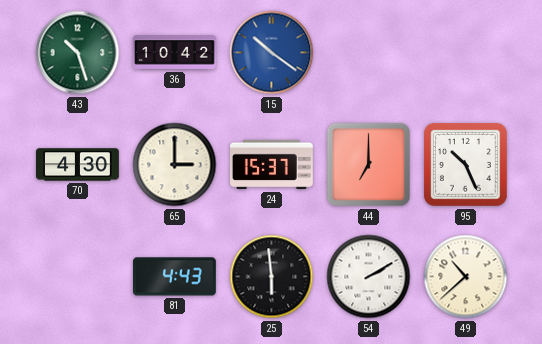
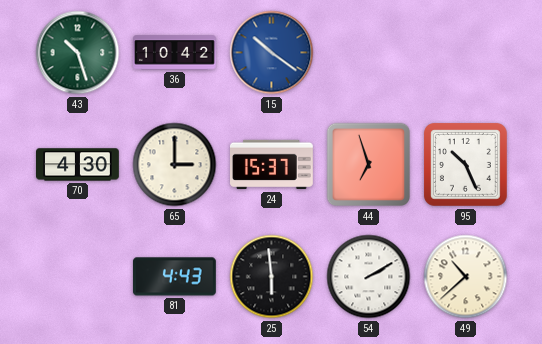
44: 7:00 -> 6:57
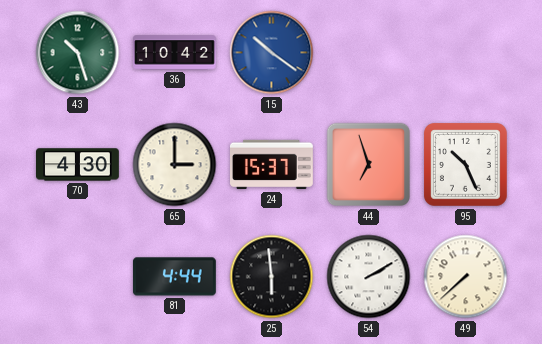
81: 4:43 -> 4:44
49: 10:38 -> 7:38
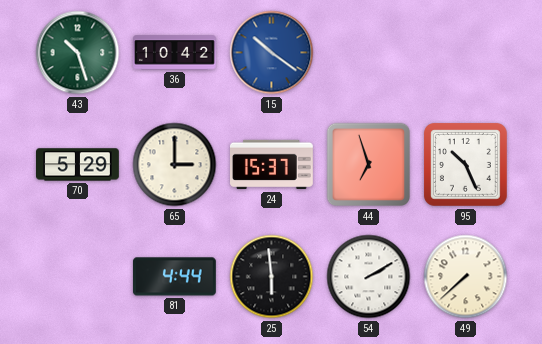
70: 4:30 -> 5:29
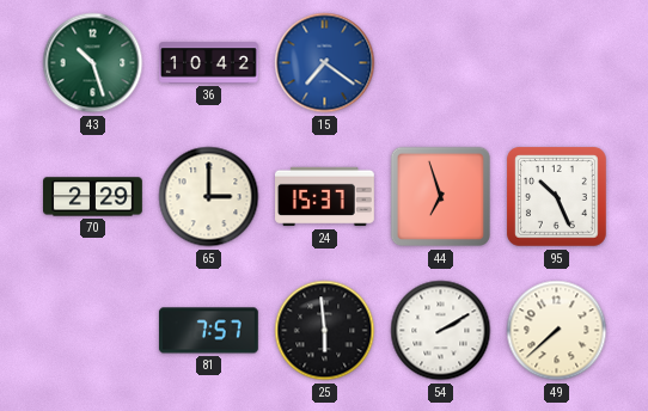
15: 10:21 -> 7:21
70: 5:29 -> 2:29
81: 4:44 -> 7:57
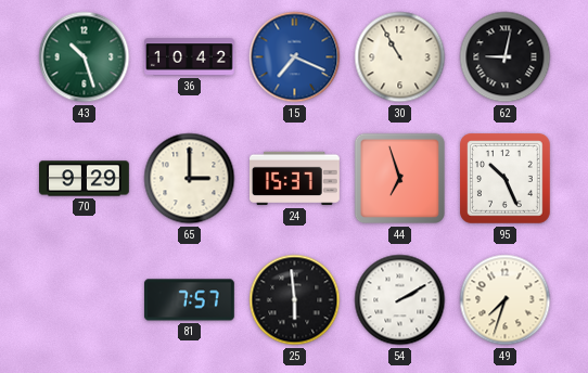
15: 7:21 -> 7:19
30: none -> 10:55
62: none -> 9:02
70: 2:29 -> 9:29
49: 7:38 -> 7:33
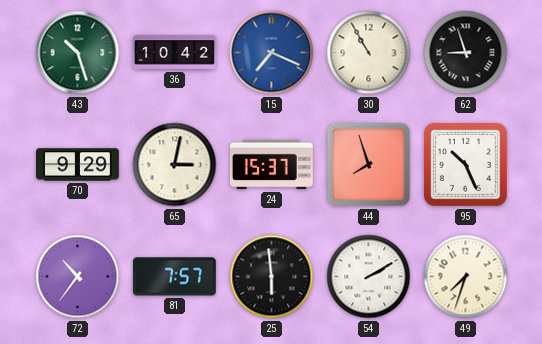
62: 9:02 -> 8:57
65: 3:00 -> 3:02
44: 6:57 -> 7:57
72: none -> 10:36
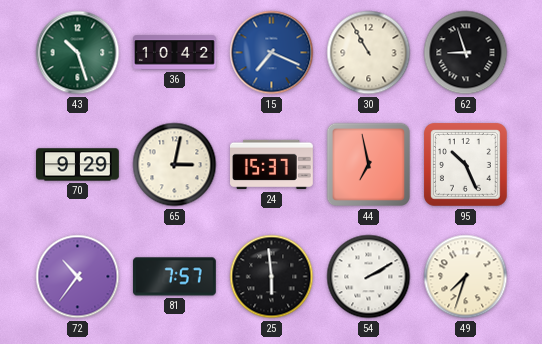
44: 7:57 -> 6:58
